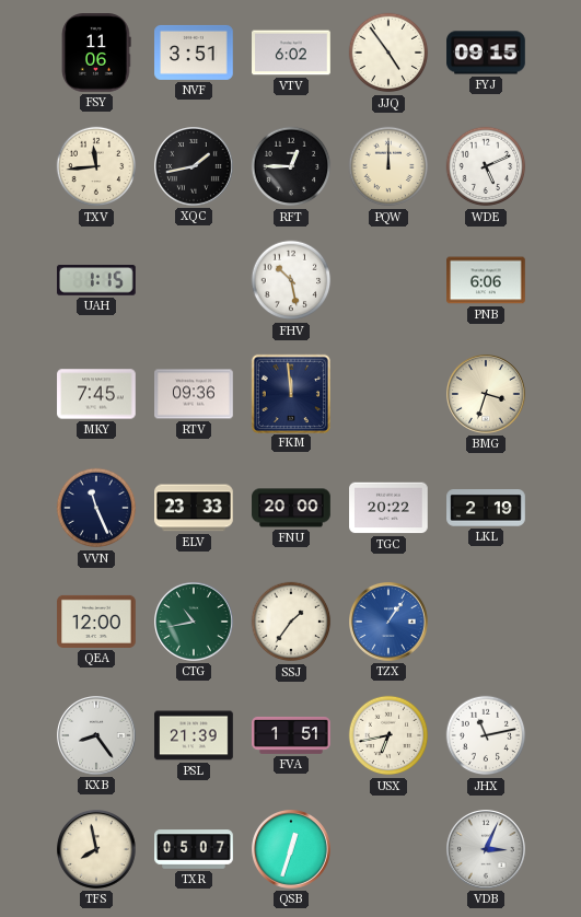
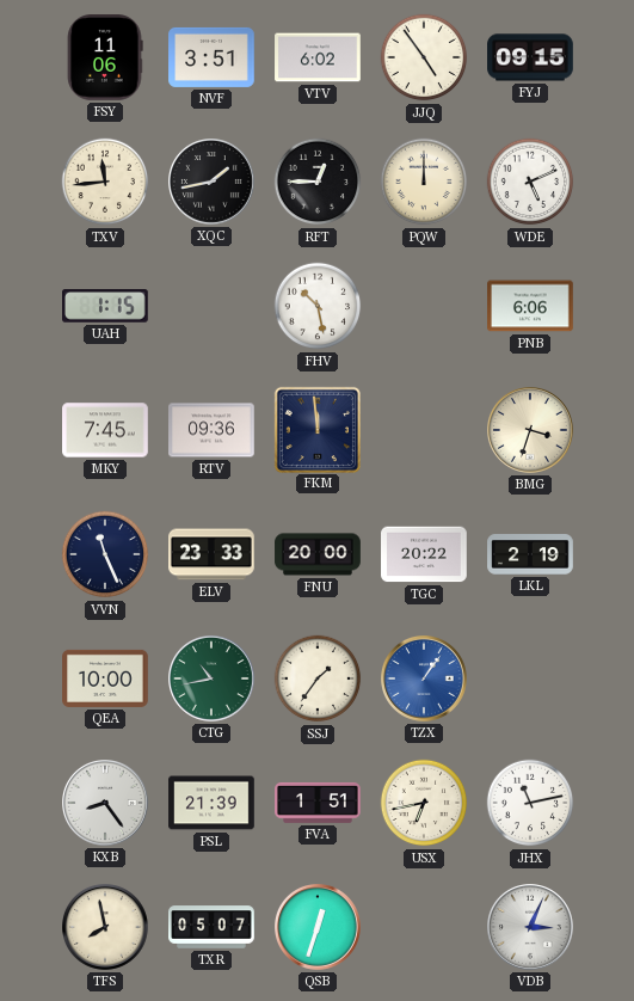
QEA: 12:00 -> 10:00
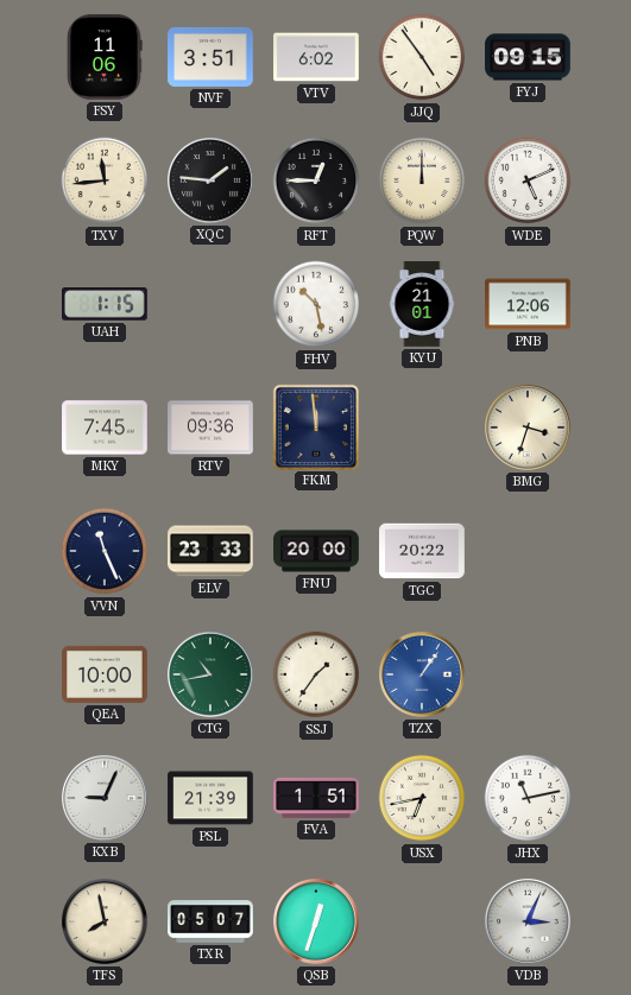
XQC: 1:43 -> 1:46
KYU: none -> 21:01
PNB: 6:06 -> 12:06
LKL: 2:19 -> none
KXB: 8:24 -> 9:04
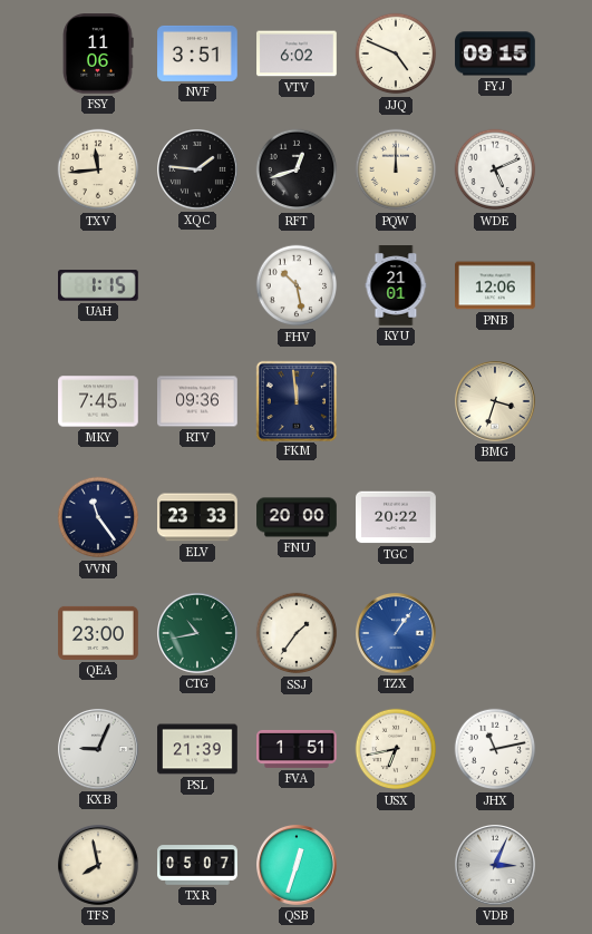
JJQ: 4:54 -> 4:49
RFT: 12:45 -> 12:42
VVN: 11:26 -> 11:24
QEA: 10:00 -> 23:00
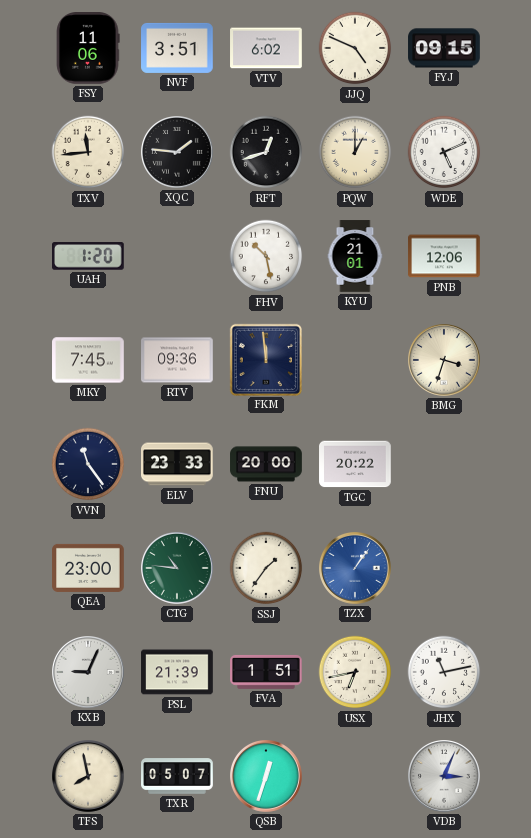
PQW: 12:00 -> 1:00
UAH: 1:15 -> 1:20
CTG: 10:43 -> 10:46
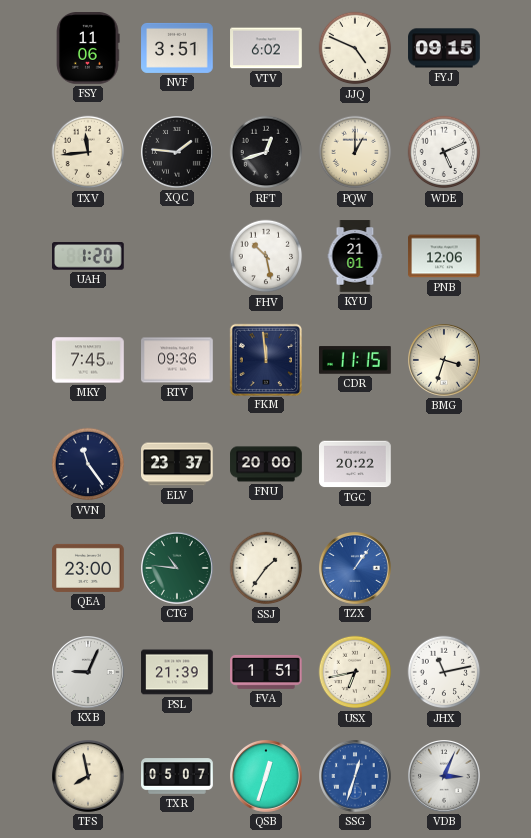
CDR: none -> 11:15
ELV: 23:33 -> 23:37
SSG: none -> 12:33
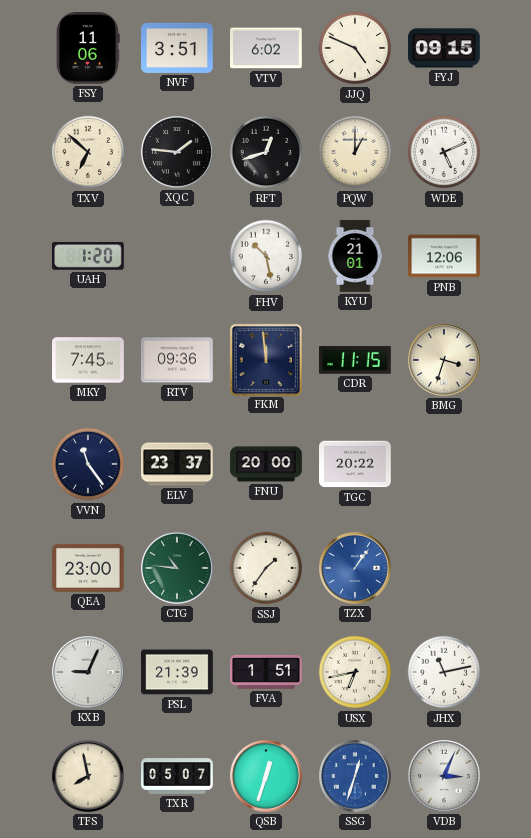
TXV: 11:44 -> 6:52
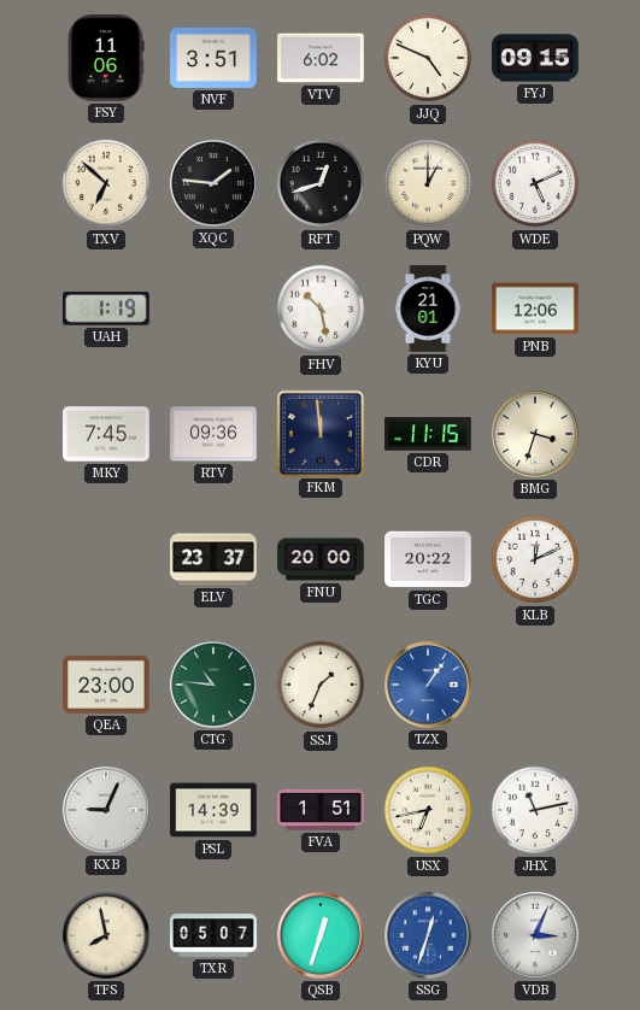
UAH: 1:20 -> 1:19
VVN: 11:24 -> none
KLB: none -> 12:11
SSJ: 1:36 -> 1:34
PSL: 21:39 -> 14:39
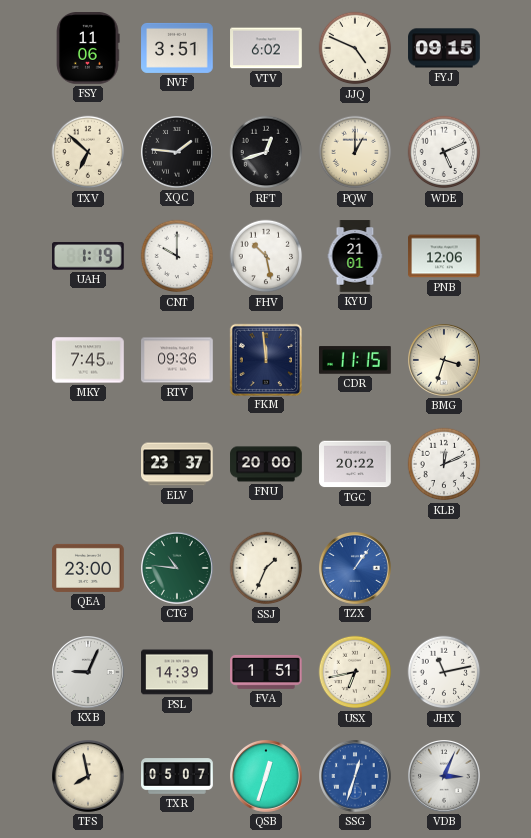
CNT: none -> 10:00
